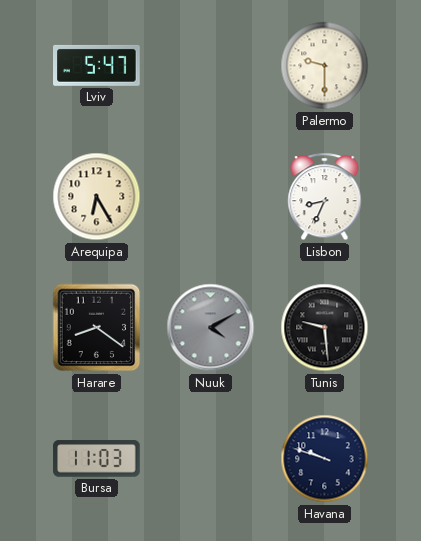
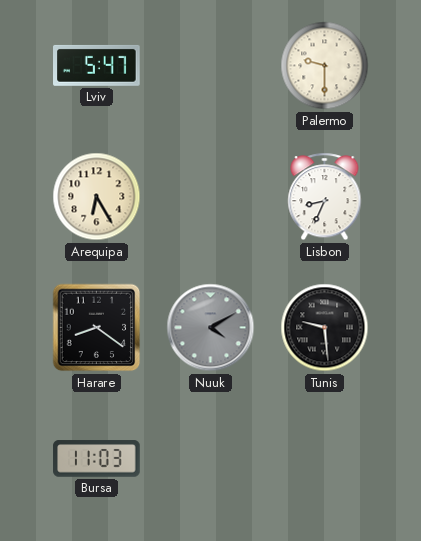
Havana: 9:48 -> none
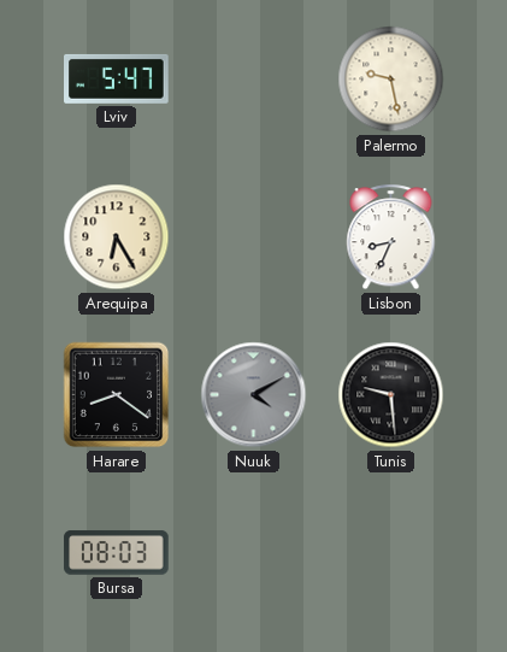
Palermo: 9:30 -> 9:28
Bursa: 11:03 -> 08:03
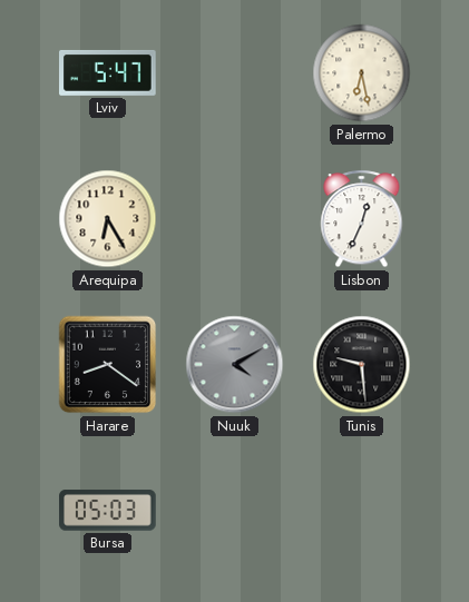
Palermo: 9:28 -> 6:28
Lisbon: 8:34 -> 12:34
Bursa: 08:03 -> 05:03
